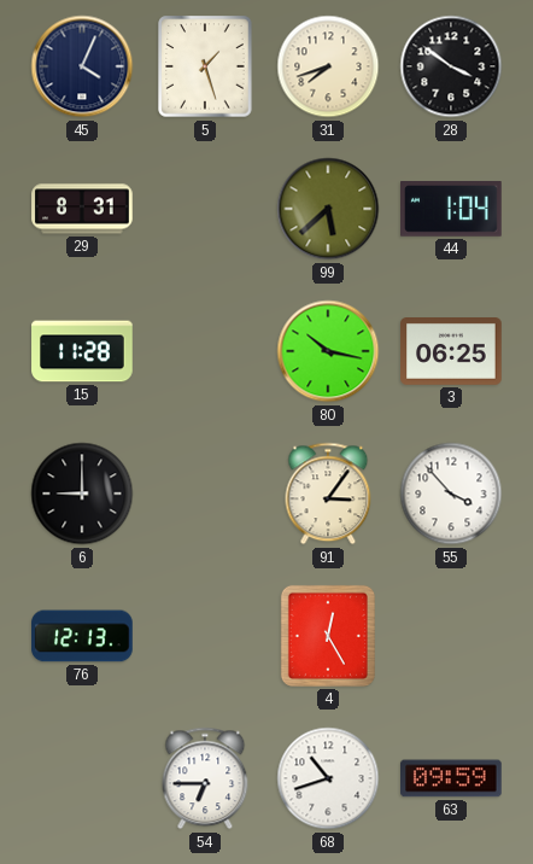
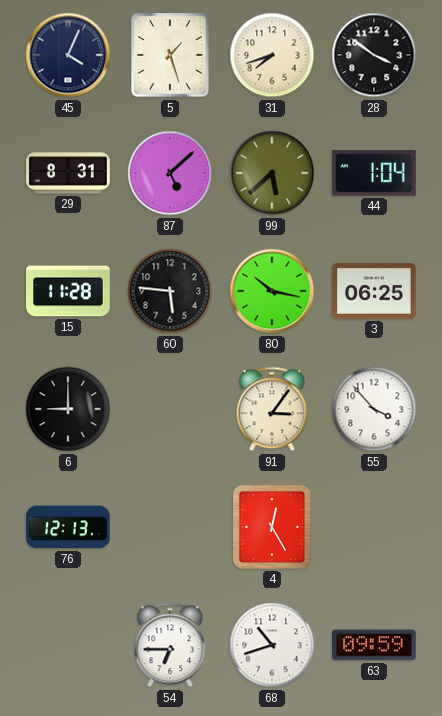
87: none -> 5:08
60: none -> 5:46
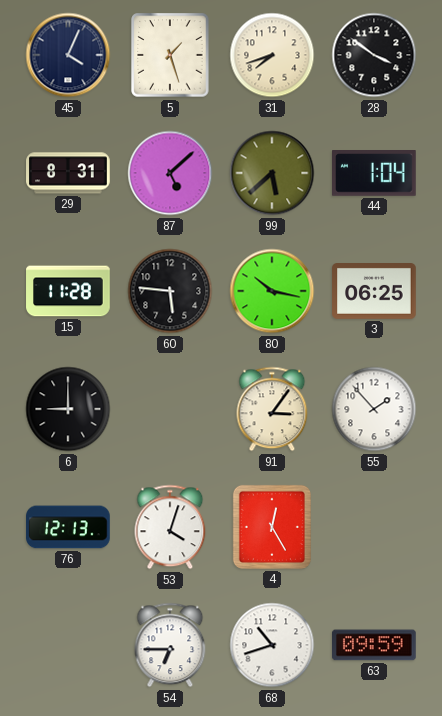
55: 3:53 -> 1:53
53: none -> 4:03
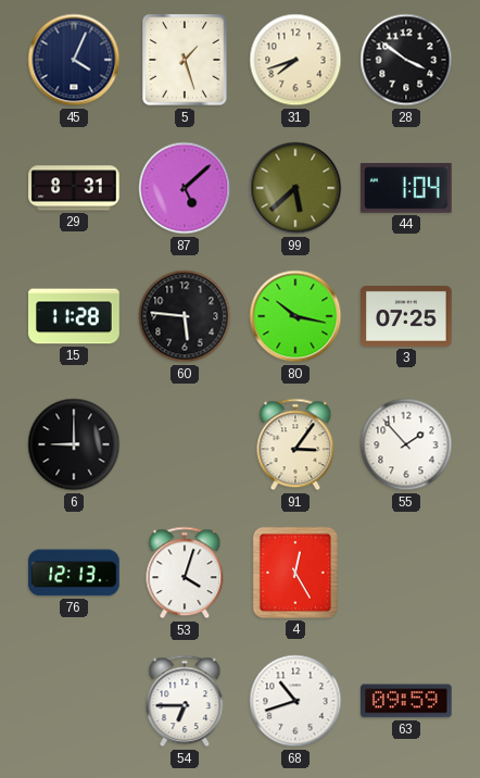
3: 06:25 -> 07:25
